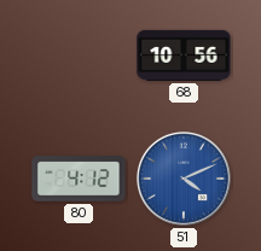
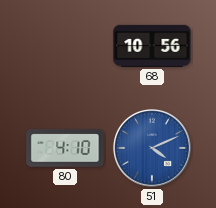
80: 4:12 -> 4:10
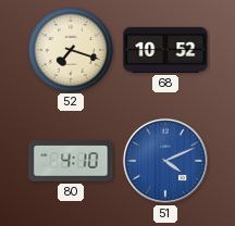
52: none -> 7:18
68: 10:56 -> 10:52
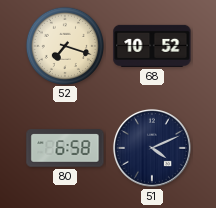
80: 4:10 -> 6:58
51 dial: blue -> navy
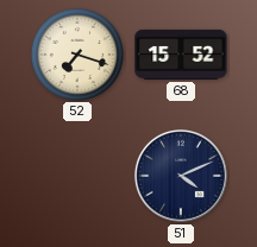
68: 10:52 -> 15:52
80: 6:58 -> none
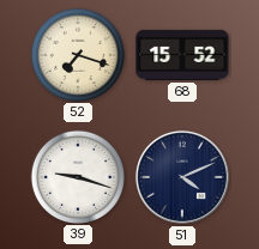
39: none -> 9:18
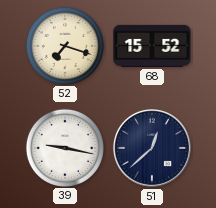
39: 9:18 -> 9:17
51: 4:11 -> 12:38
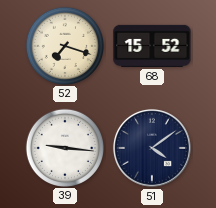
39: 9:17 -> 9:16
51: 12:38 -> 4:09
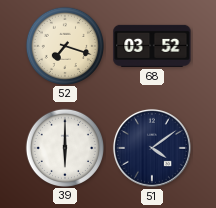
68: 15:52 -> 03:52
39: 9:16 -> 6:00
